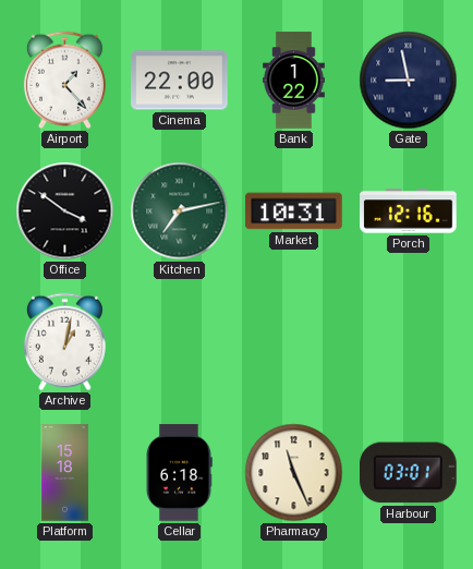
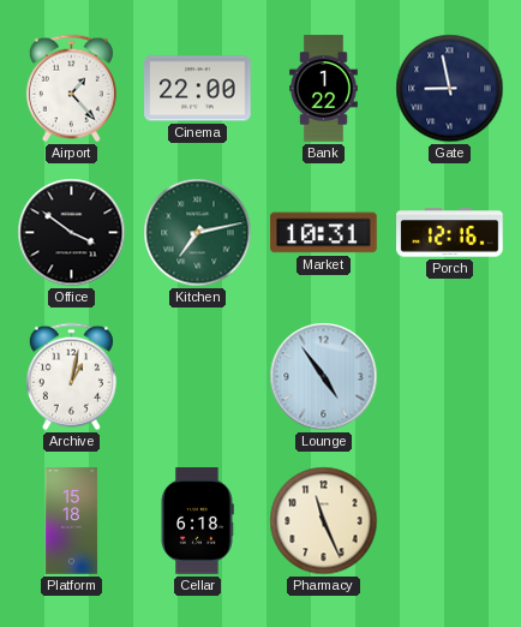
Lounge: none -> 4:54
Harbour: 03:01 -> none
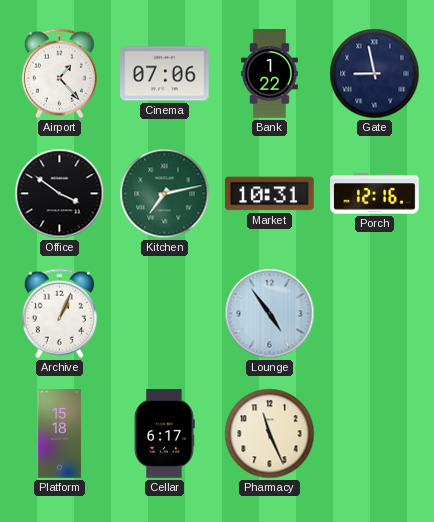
Cinema: 22:00 -> 07:06
Archive: 1:02 -> 1:04
Cellar: 6:18 -> 6:17
